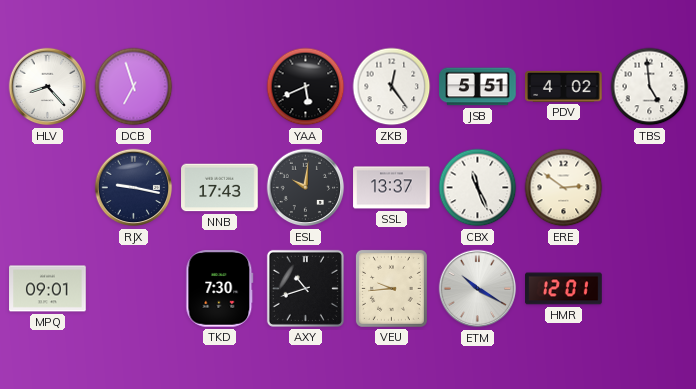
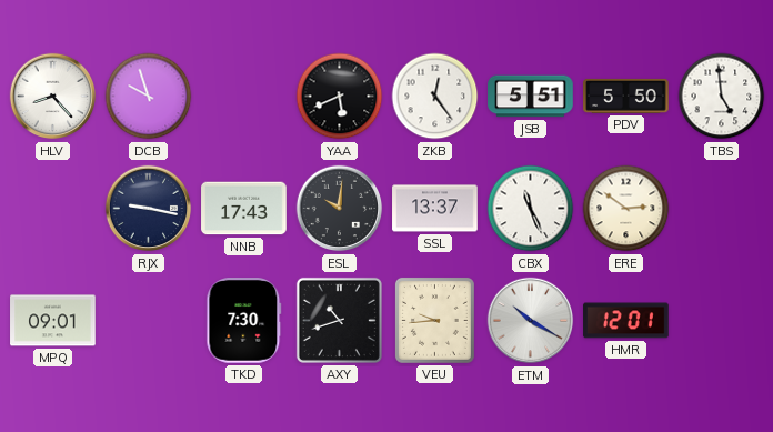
DCB: 6:57 -> 9:57
PDV: 4:02 -> 5:50
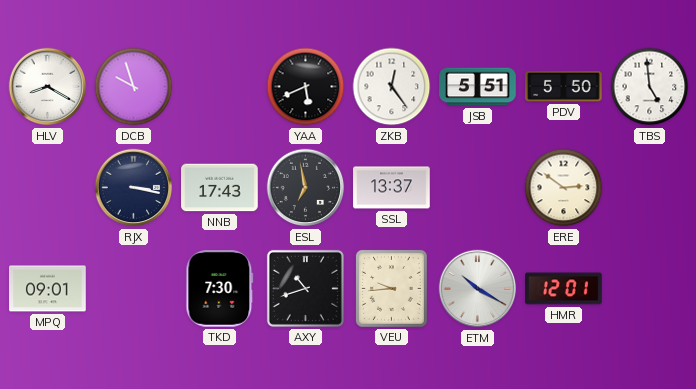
HLV: 8:23 -> 8:20
RJX: 9:17 -> 3:17
ESL: 10:01 -> 6:58
CBX: 11:26 -> none
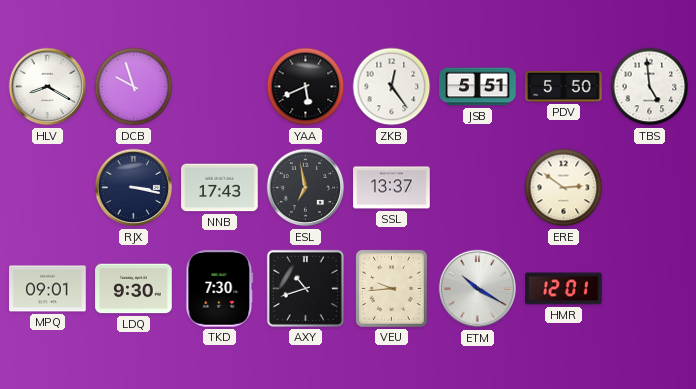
LDQ: none -> 9:30
